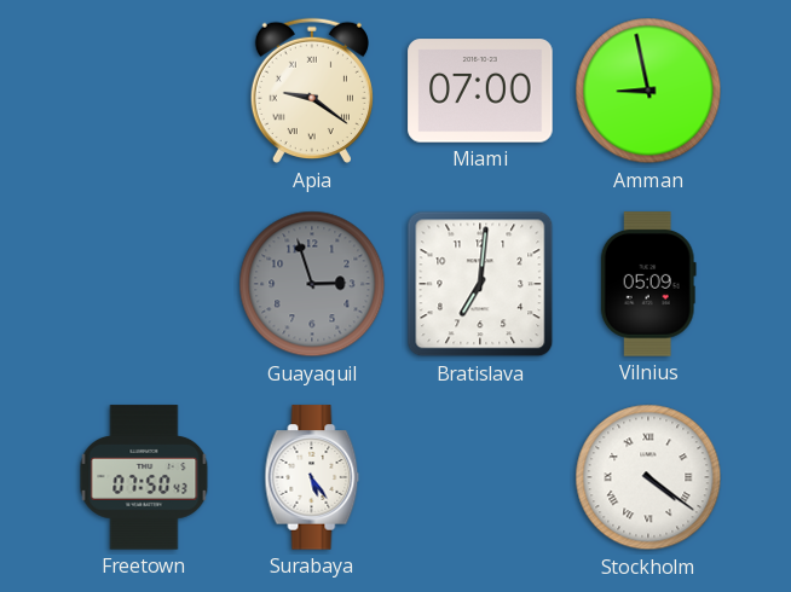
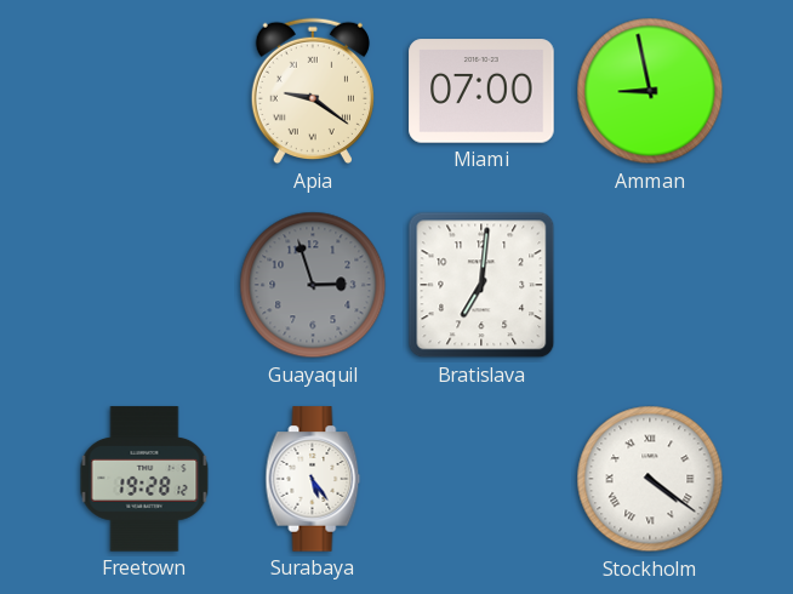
Vilnius: 05:09 -> none
Freetown: 07:50 -> 19:28
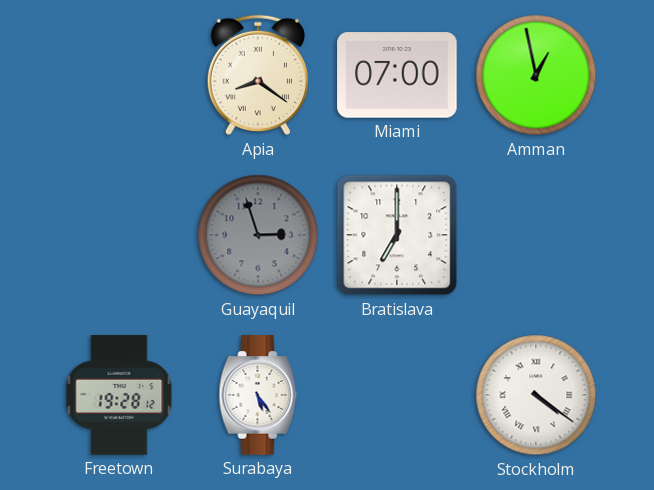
Apia: 9:21 -> 8:21
Amman: 8:58 -> 12:58
Bratislava: 7:01 -> 7:00
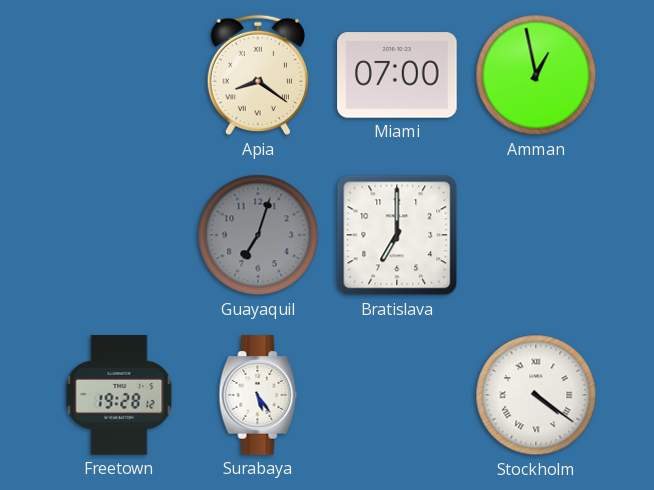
Guayaquil: 2:57 -> 7:03
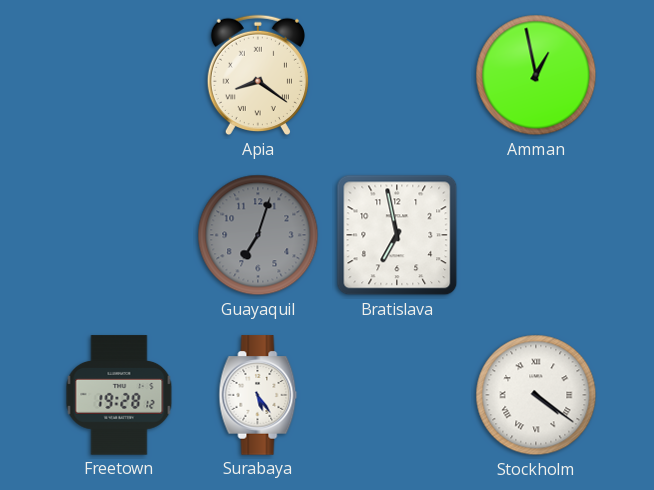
Miami: 07:00 -> none
Bratislava: 7:00 -> 6:58
